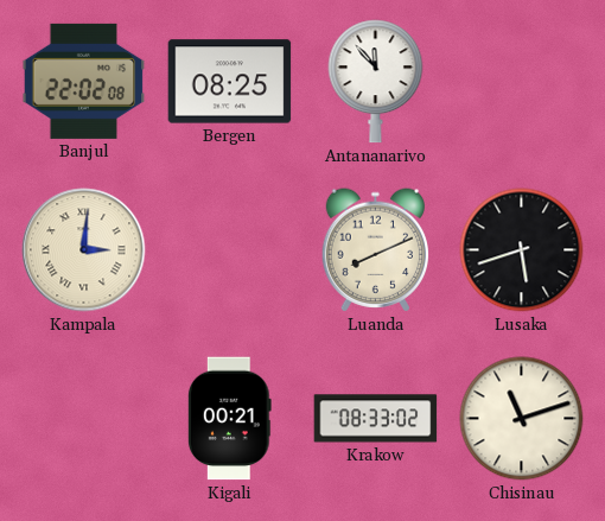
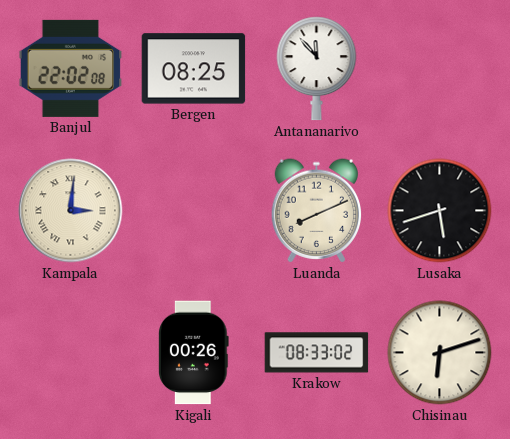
Kigali: 00:21 -> 00:26
Chisinau: 11:12 -> 6:12
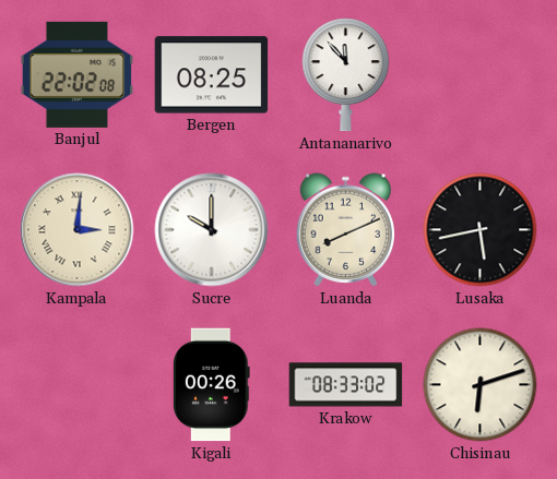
Sucre: none -> 10:00
Lusaka: 5:42 -> 5:43
